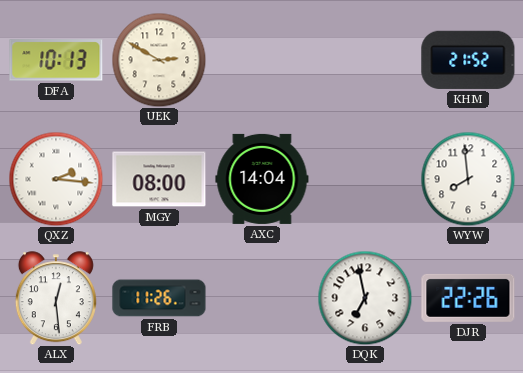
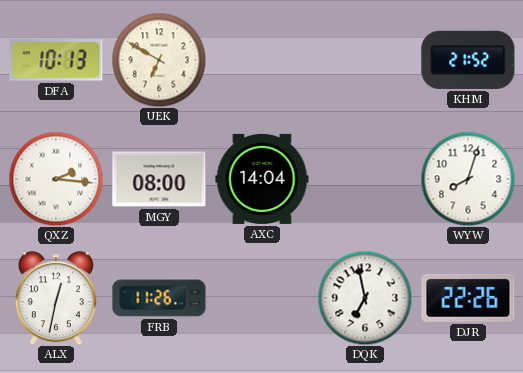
UEK: 2:50 -> 6:50
WYW: 7:59 -> 8:03
ALX: 12:29 -> 12:32
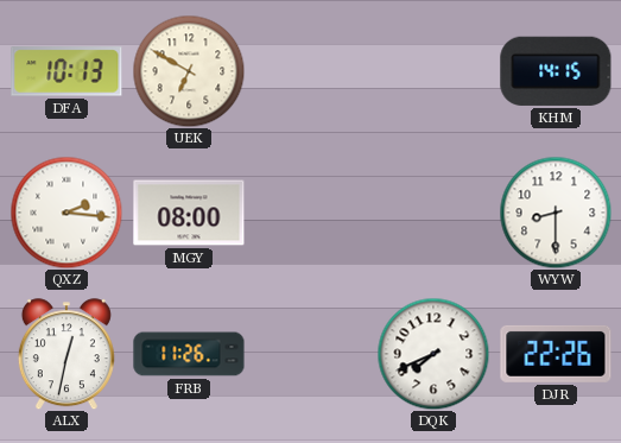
KHM: 21:52 -> 14:15
AXC: 14:04 -> none
WYW: 8:03 -> 8:30
DQK: 6:58 -> 7:41
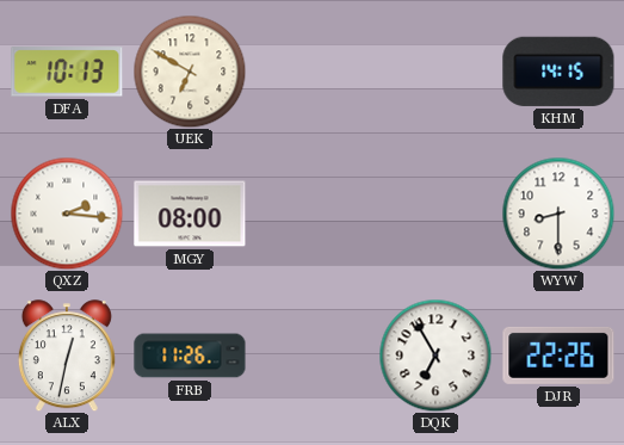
DQK: 7:41 -> 6:55
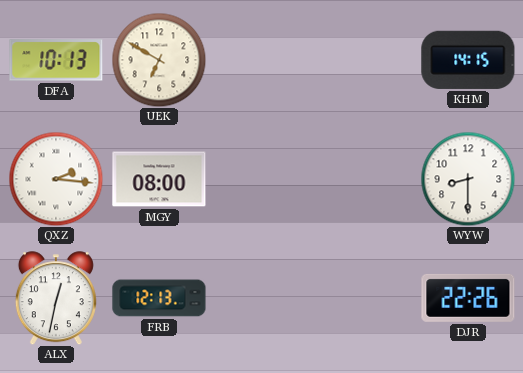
FRB: 11:26 -> 12:13
DQK: 6:55 -> none
